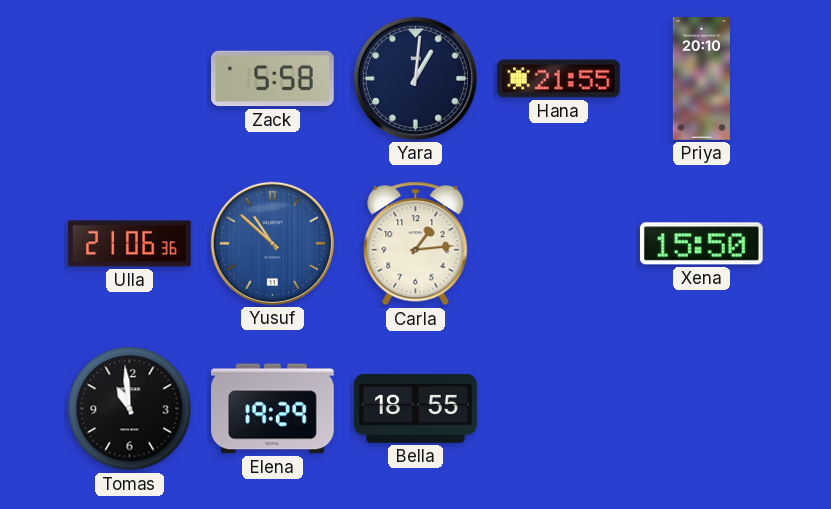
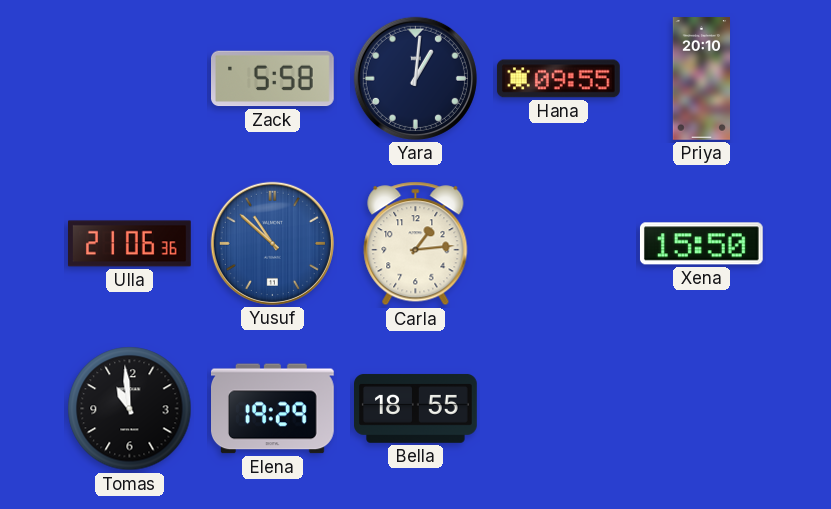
Hana: 21:55 -> 09:55
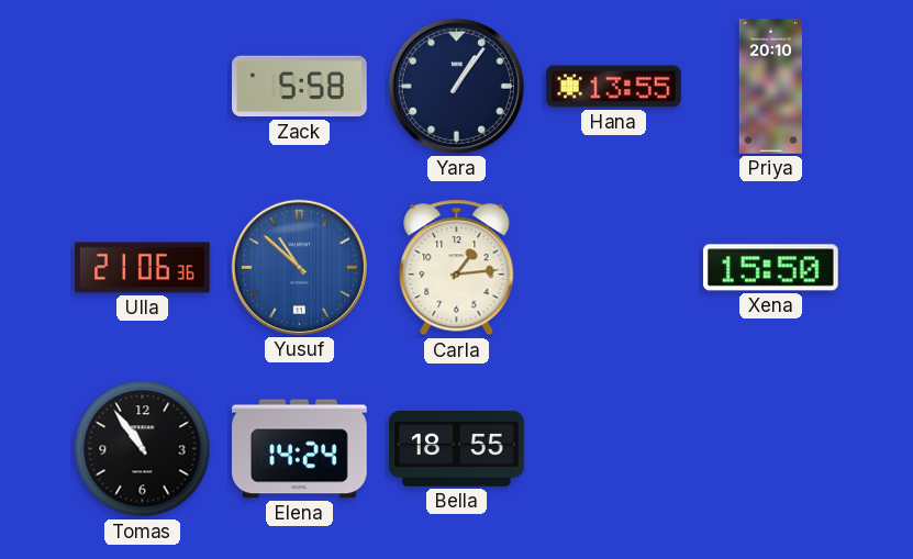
Yara: 1:01 -> 1:06
Hana: 09:55 -> 13:55
Tomas: 10:59 -> 10:54
Elena: 19:29 -> 14:24
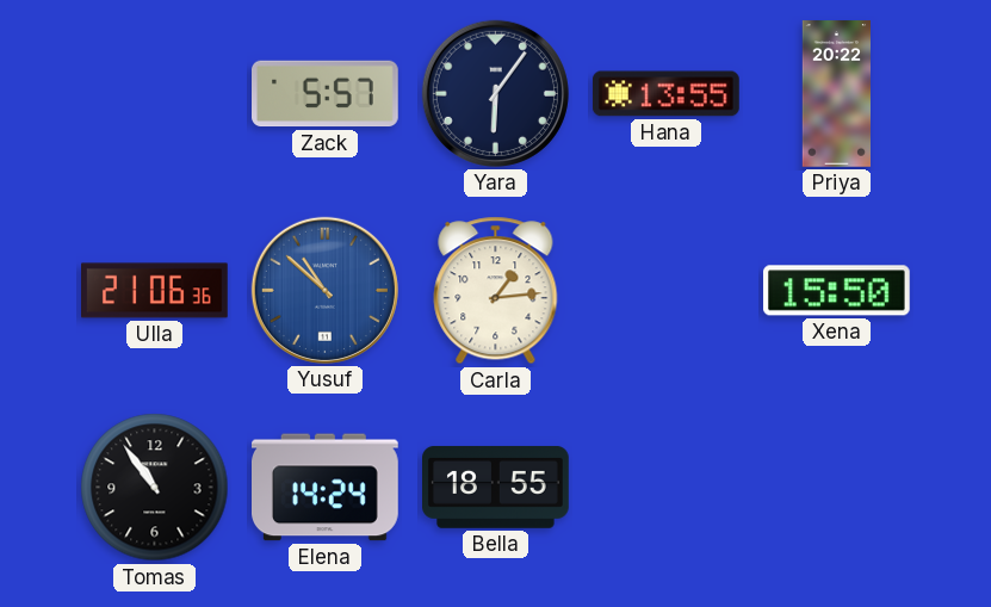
Zack: 5:58 -> 5:57
Yara: 1:06 -> 6:06
Priya: 20:10 -> 20:22
